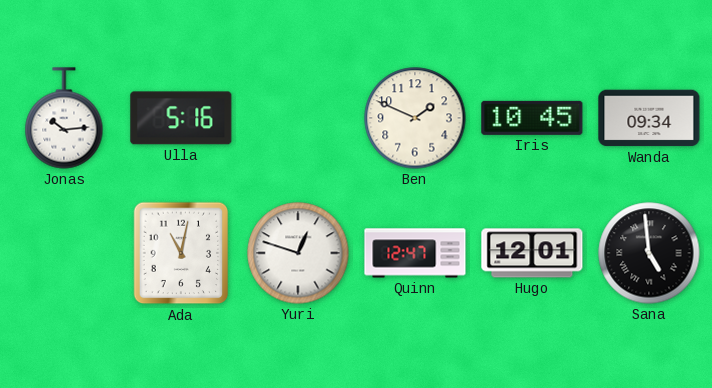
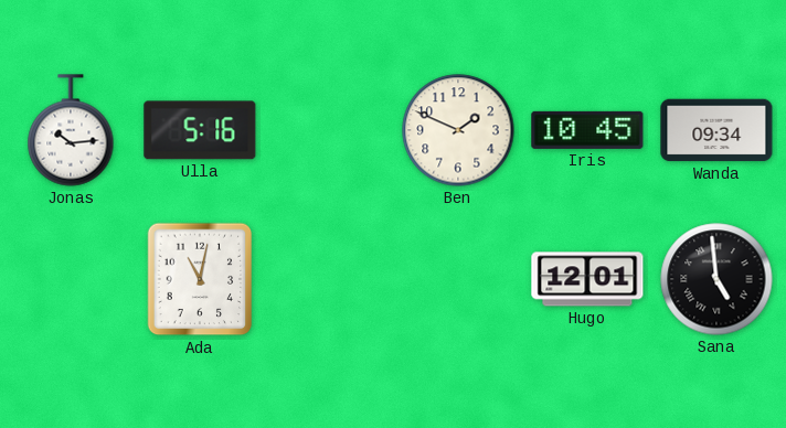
Yuri: 12:48 -> none
Quinn: 12:47 -> none
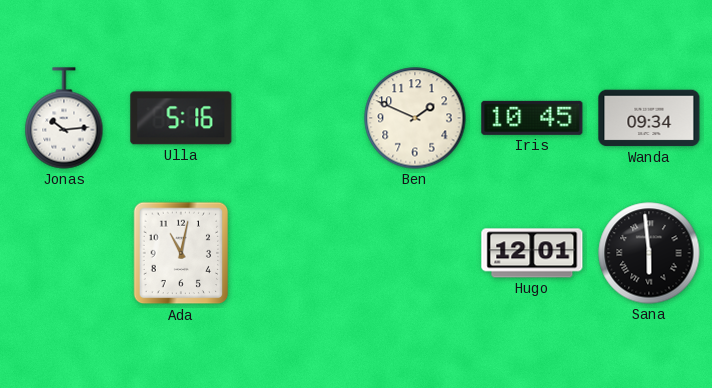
Sana: 4:59 -> 5:59
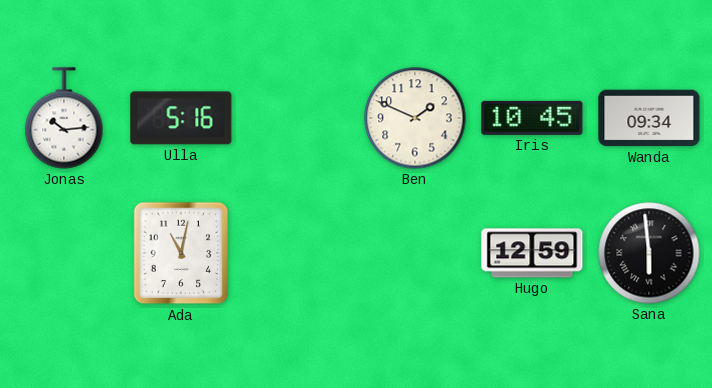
Hugo: 12:01 -> 12:59
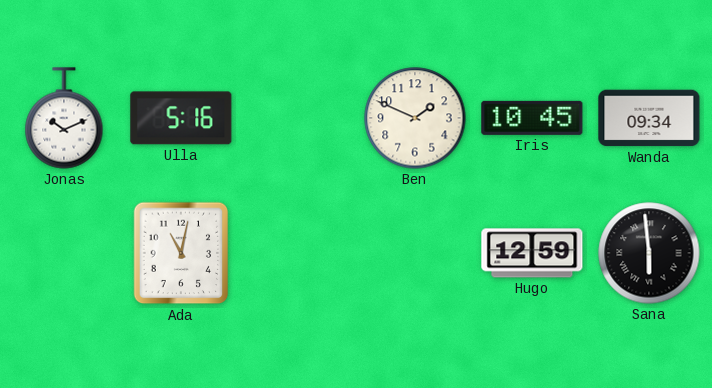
Jonas: 10:14 -> 10:11
